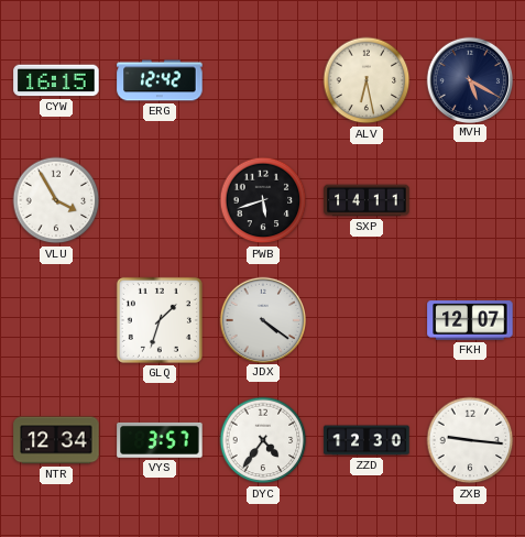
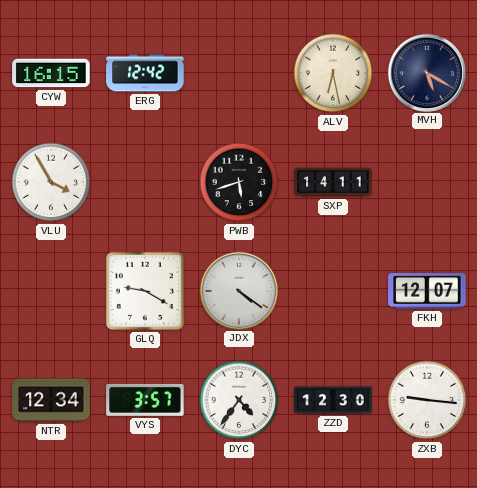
GLQ: 1:33 -> 9:20
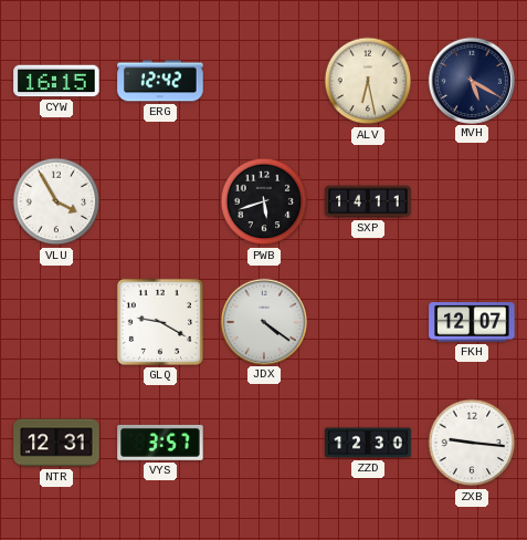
NTR: 12:34 -> 12:31
DYC: 4:36 -> none
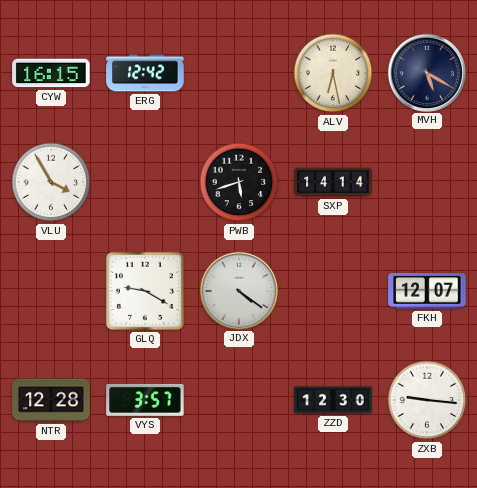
SXP: 14:11 -> 14:14
NTR: 12:31 -> 12:28
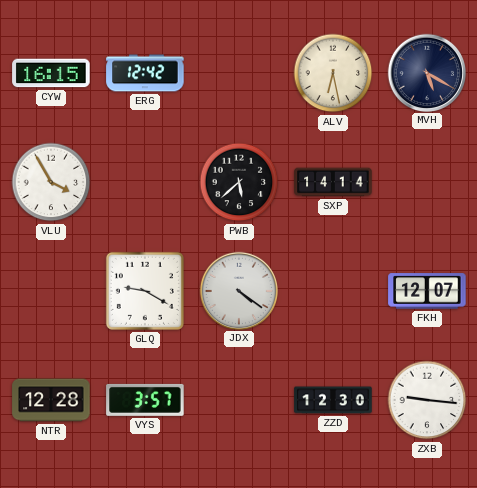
PWB: 5:42 -> 5:38
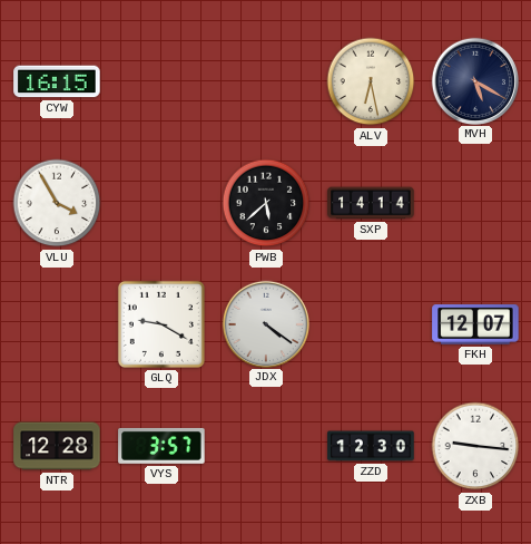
ERG: 12:42 -> none
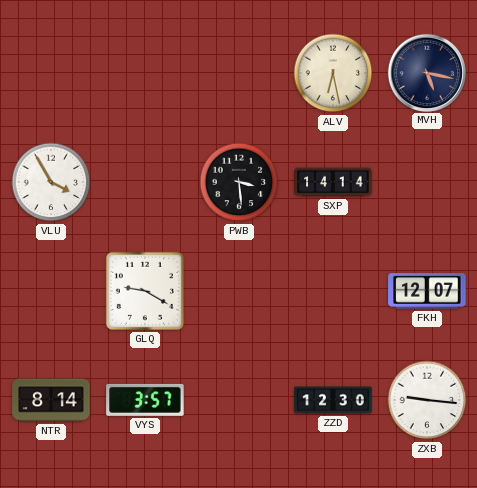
CYW: 16:15 -> none
MVH: 5:20 -> 5:17
PWB: 5:38 -> 3:29
JDX: 4:21 -> none
NTR: 12:28 -> 8:14
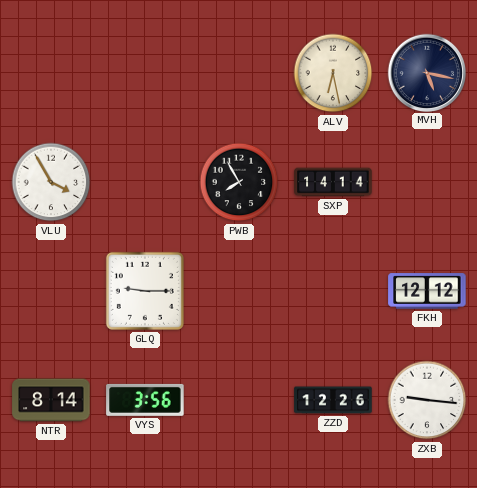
PWB: 3:29 -> 7:55
GLQ: 9:20 -> 9:15
FKH: 12:07 -> 12:12
VYS: 3:57 -> 3:56
ZZD: 12:30 -> 12:26
